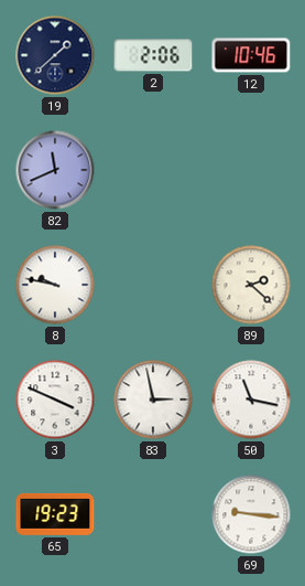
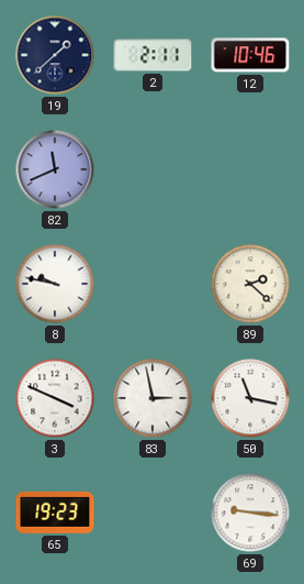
2: 2:06 -> 2:11
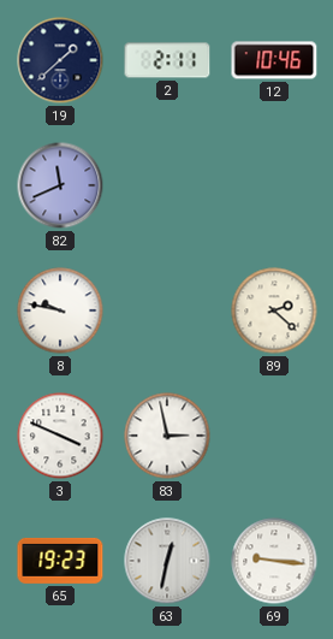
50: 11:17 -> none
63: none -> 12:32
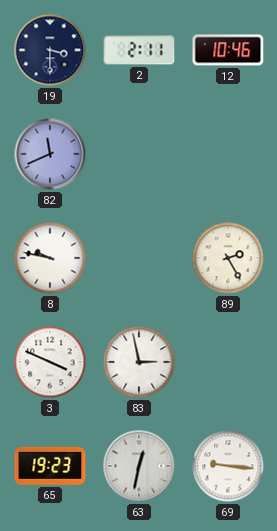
19: 1:38 -> 3:30
89: 2:22 -> 2:25
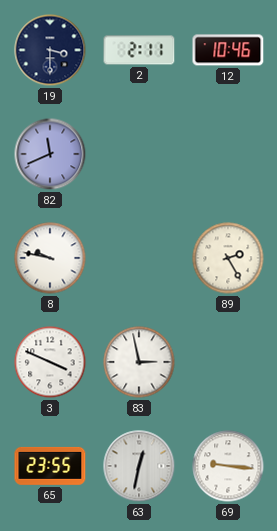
65: 19:23 -> 23:55
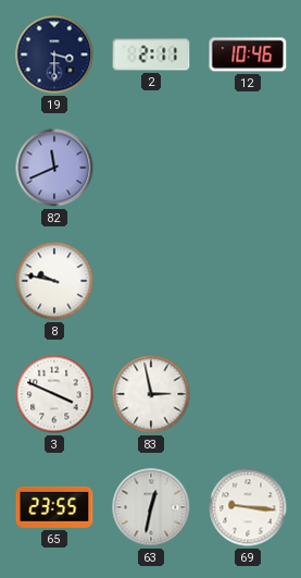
89: 2:25 -> none
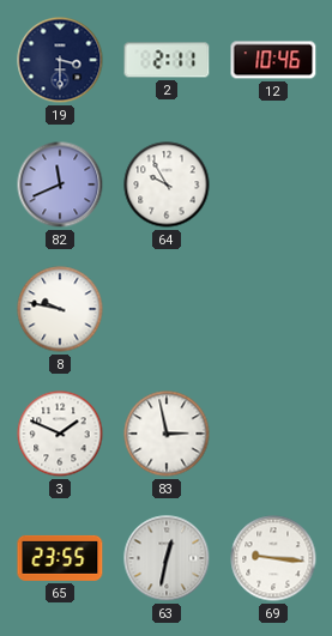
64: none -> 9:55
3: 3:49 -> 1:49
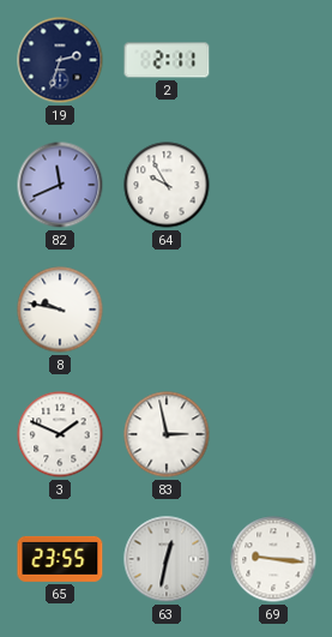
19: 3:30 -> 2:33
12: 10:46 -> none
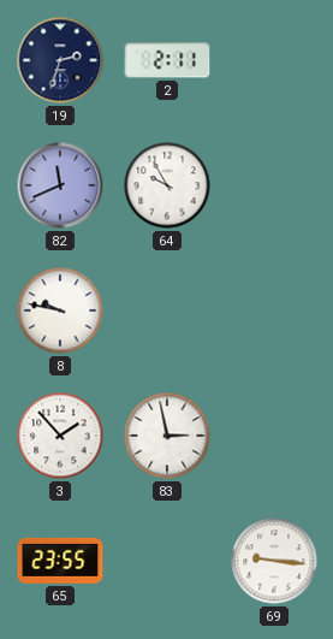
3: 1:49 -> 1:53
63: 12:32 -> none
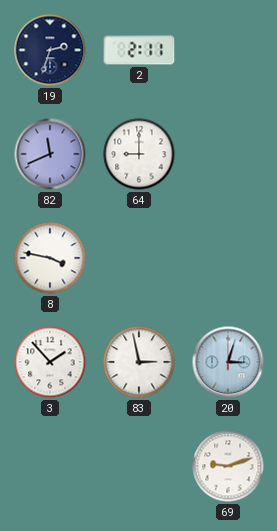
64: 9:55 -> 9:00
8: 9:47 -> 3:47
20: none -> 3:03
65: 23:55 -> none
69: 9:16 -> 9:12
